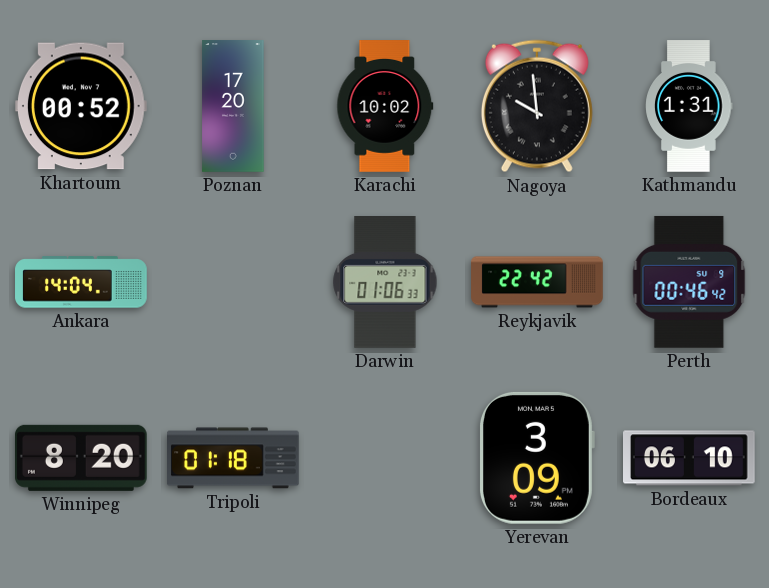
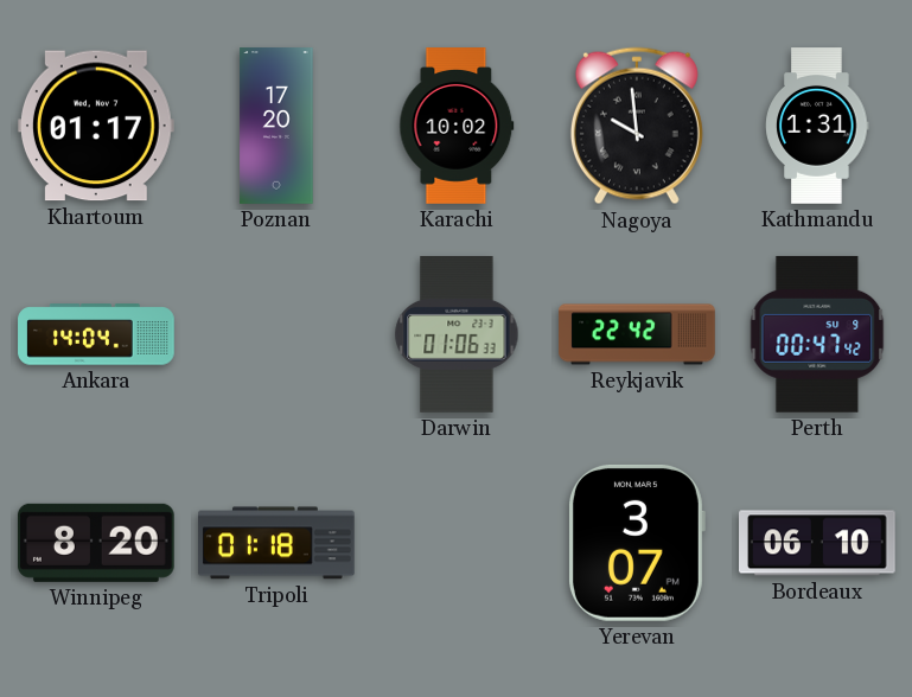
Khartoum: 00:52 -> 01:17
Perth: 00:46 -> 00:47
Yerevan: 3:09 -> 3:07
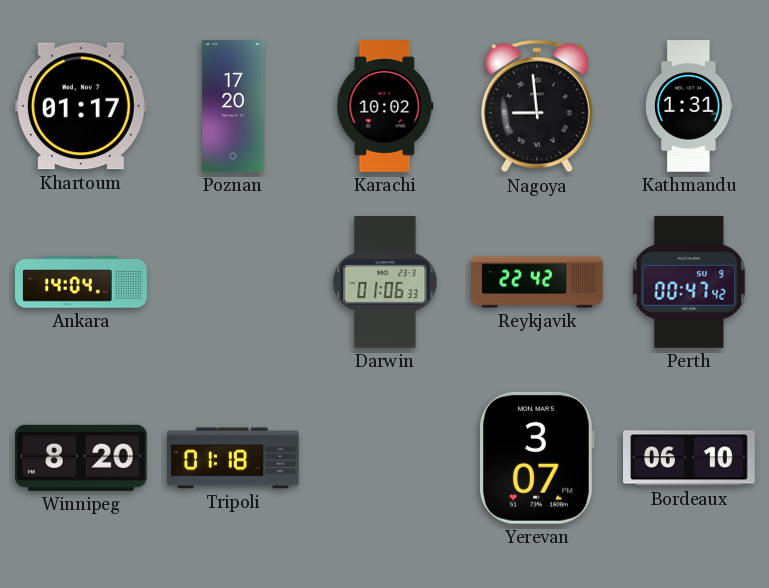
Nagoya: 9:59 -> 8:59
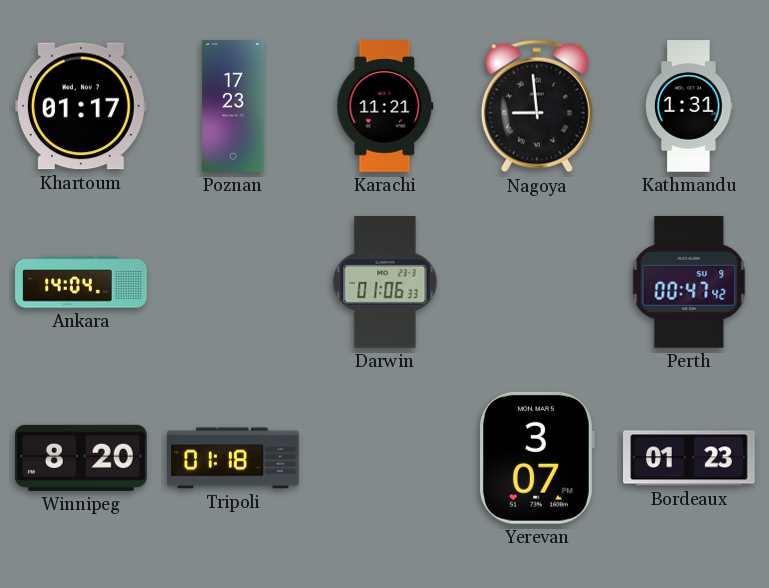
Poznan: 17:20 -> 17:23
Karachi: 10:02 -> 11:21
Reykjavik: 22:42 -> none
Bordeaux: 06:10 -> 01:23
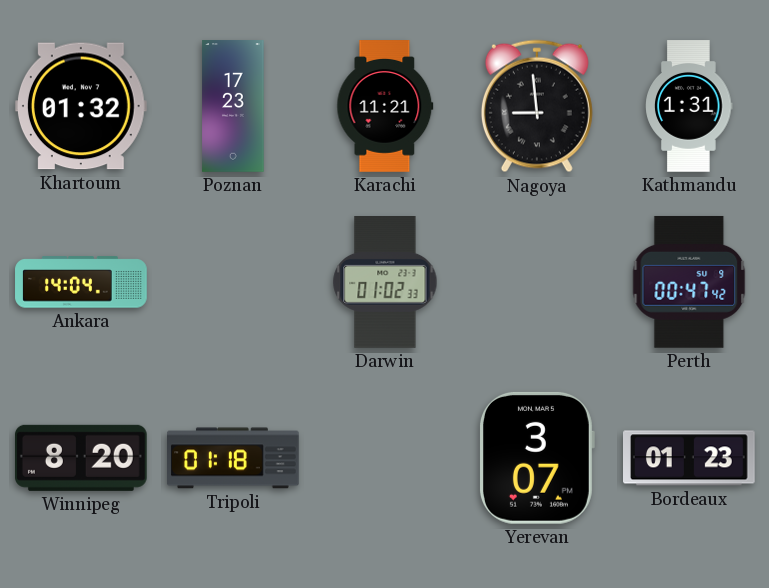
Khartoum: 01:17 -> 01:32
Darwin: 01:06 -> 01:02
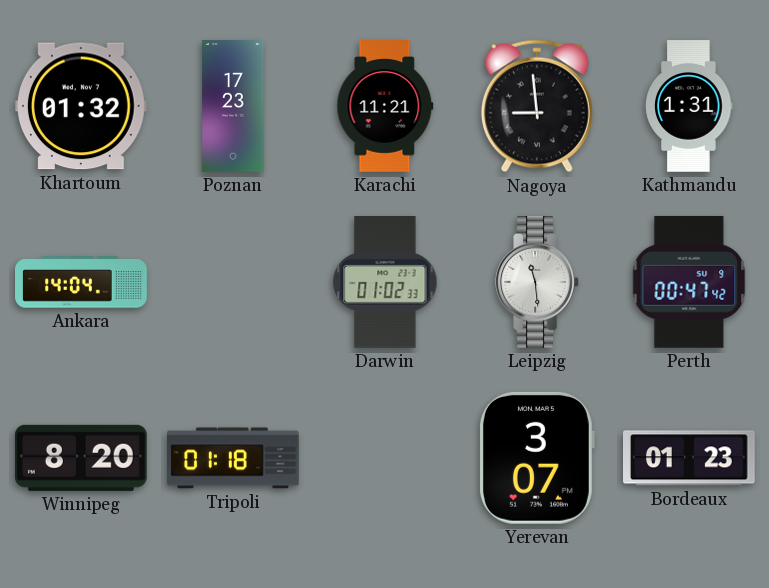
Leipzig: none -> 11:29
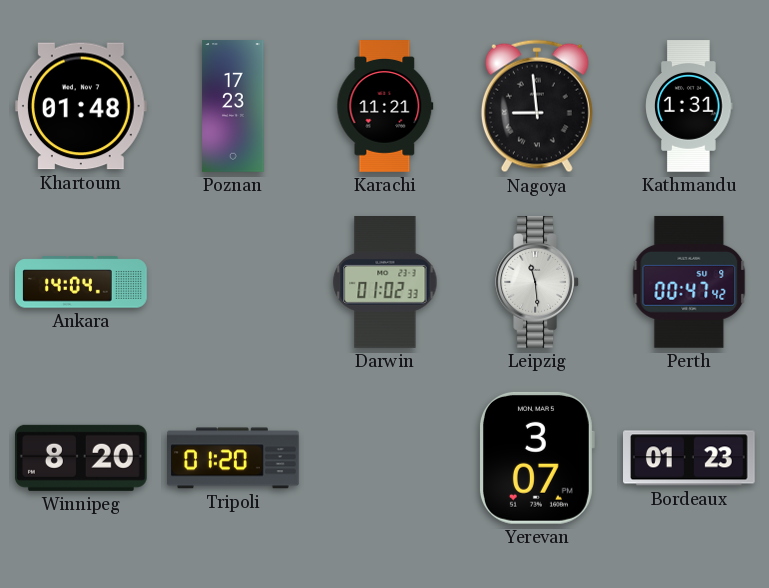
Khartoum: 01:32 -> 01:48
Tripoli: 01:18 -> 01:20
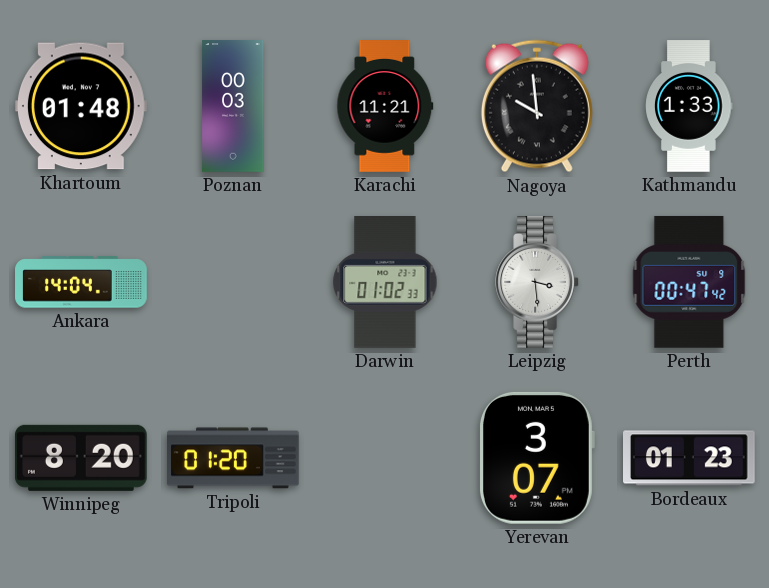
Poznan: 17:23 -> 00:03
Nagoya: 8:59 -> 9:59
Kathmandu: 1:31 -> 1:33
Leipzig: 11:29 -> 3:29
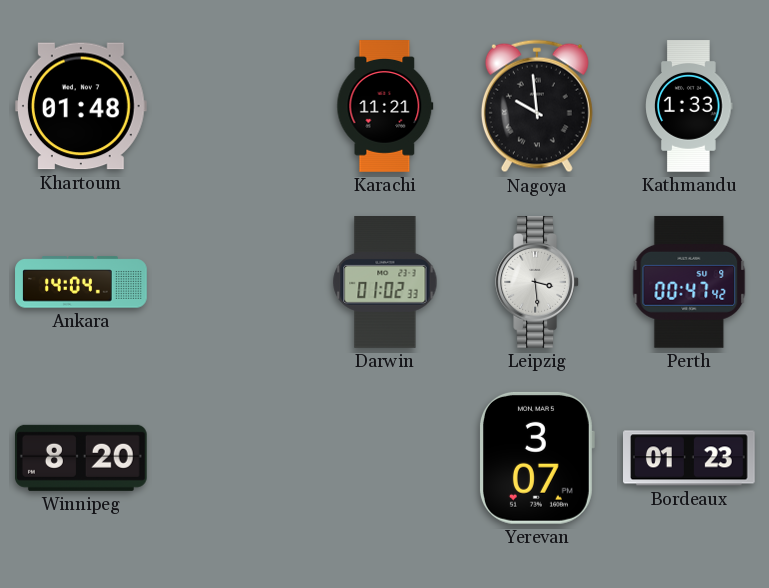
Poznan: 00:03 -> none
Tripoli: 01:20 -> none
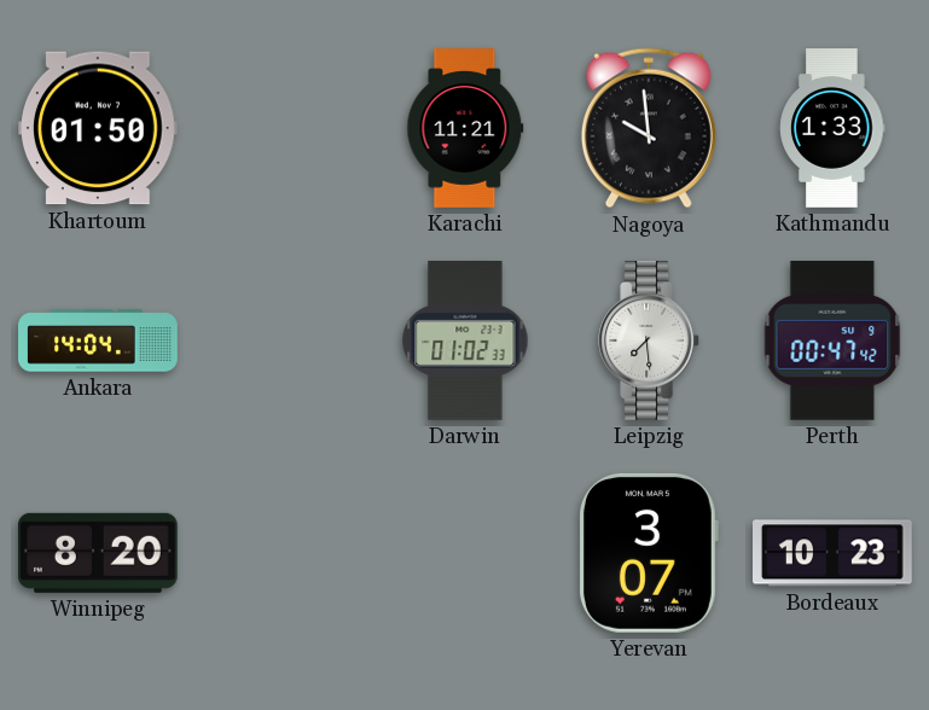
Khartoum: 01:48 -> 01:50
Leipzig: 3:29 -> 7:29
Bordeaux: 01:23 -> 10:23
